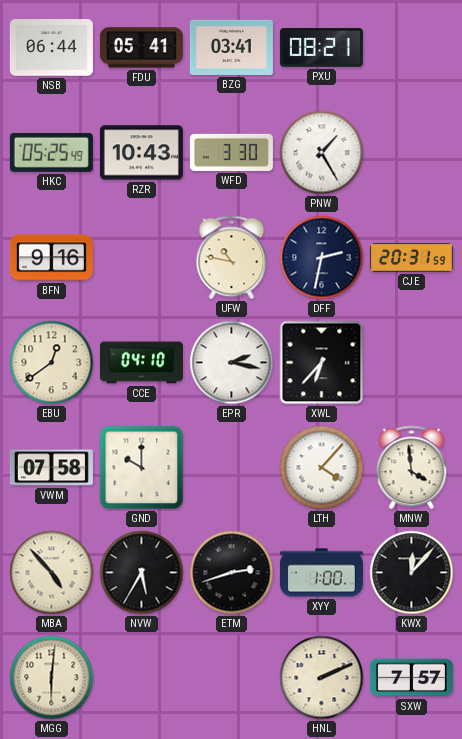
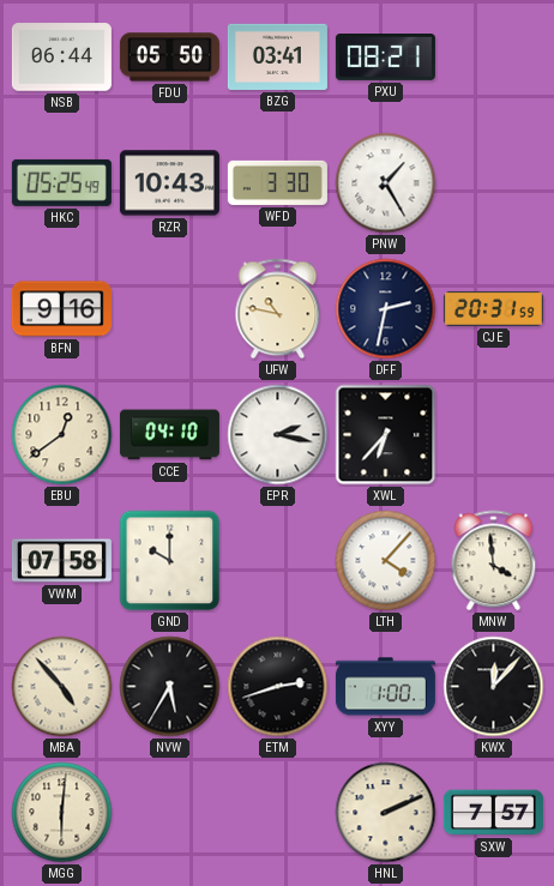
FDU: 05:41 -> 05:50
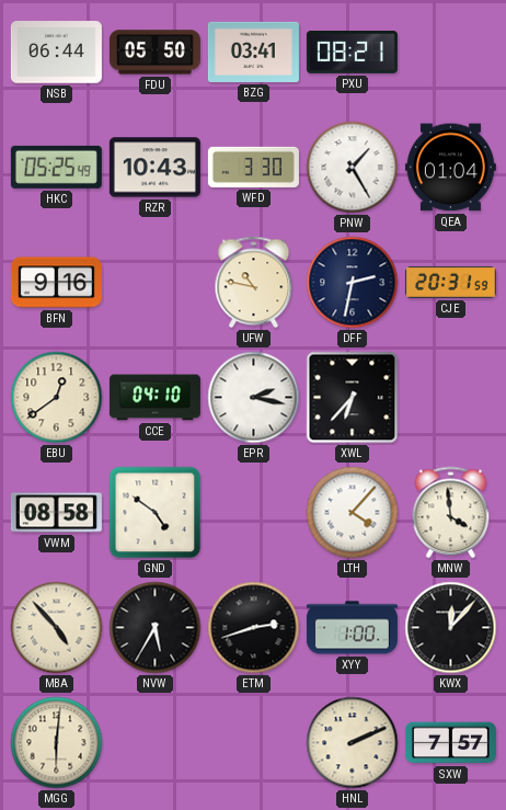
QEA: none -> 01:04
VWM: 07:58 -> 08:58
GND: 10:00 -> 4:51
